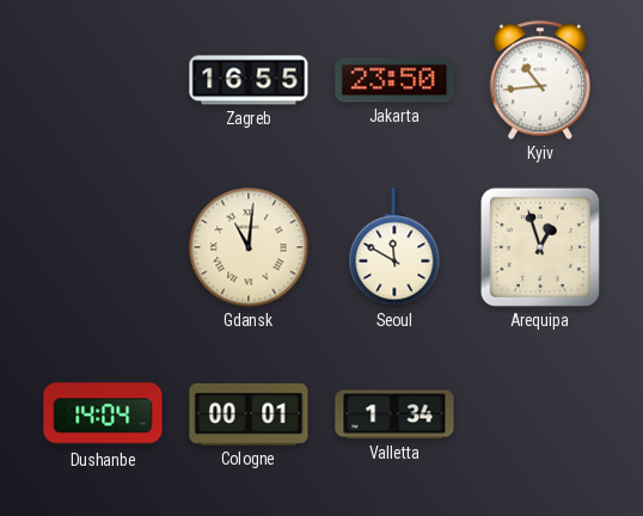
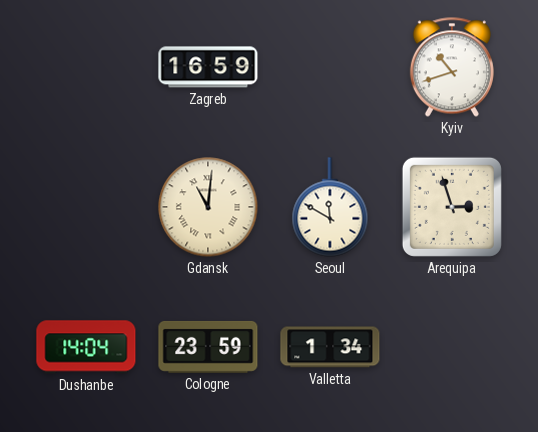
Zagreb: 16:55 -> 16:59
Jakarta: 23:50 -> none
Kyiv: 10:44 -> 10:42
Arequipa: 12:57 -> 2:57
Cologne: 00:01 -> 23:59
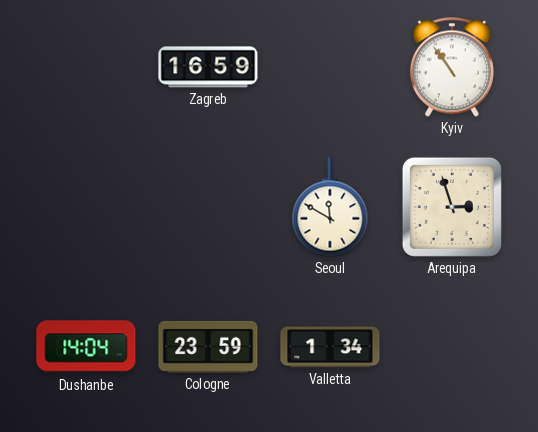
Kyiv: 10:42 -> 10:54
Gdansk: 11:01 -> none
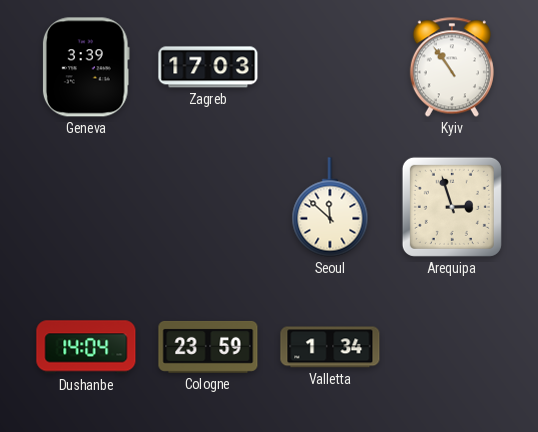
Geneva: none -> 3:39
Zagreb: 16:59 -> 17:03
Seoul: 11:50 -> 11:52
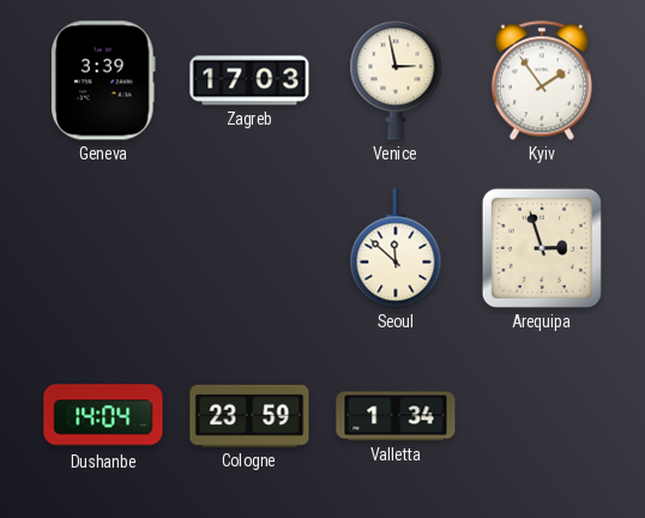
Venice: none -> 2:58
Kyiv: 10:54 -> 1:54
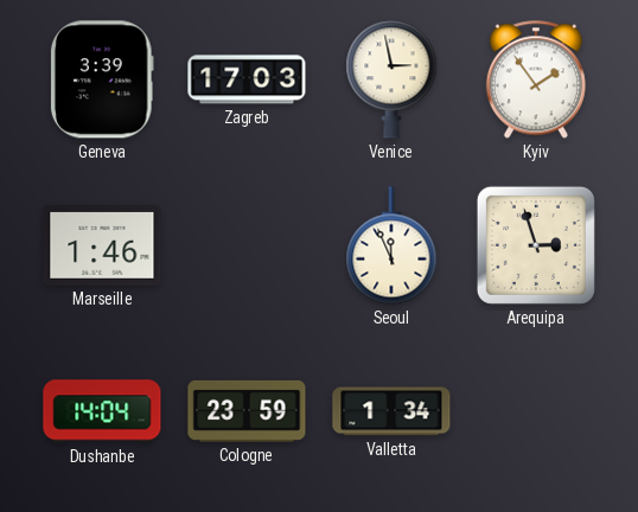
Marseille: none -> 1:46
Seoul: 11:52 -> 11:56
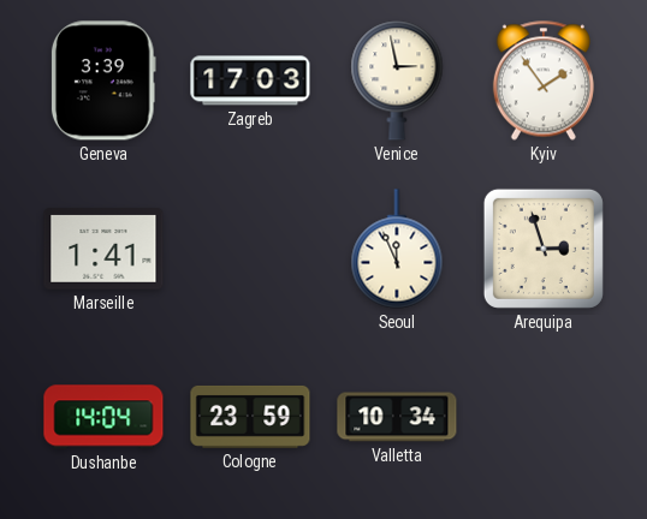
Marseille: 1:46 -> 1:41
Valletta: 1:34 -> 10:34
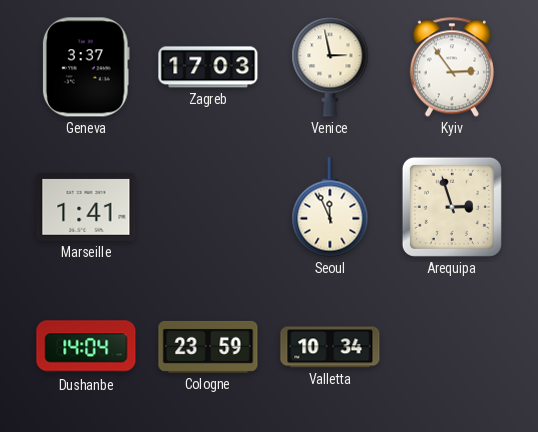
Geneva: 3:39 -> 3:37
Kyiv: 1:54 -> 2:54
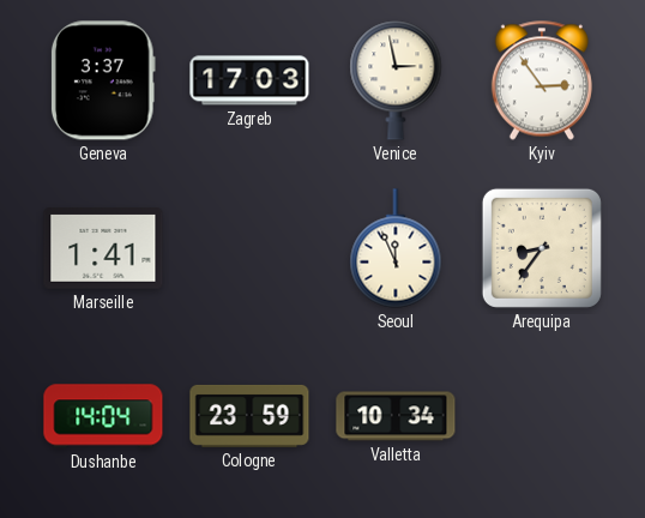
Arequipa: 2:57 -> 8:36
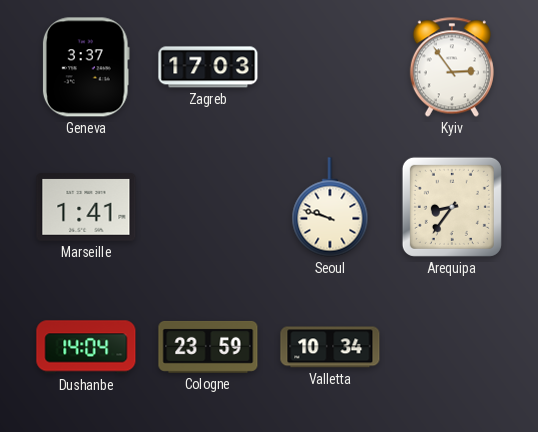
Venice: 2:58 -> none
Seoul: 11:56 -> 9:48
